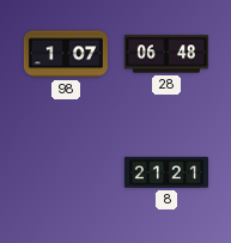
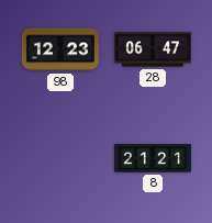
98: 1:07 -> 12:23
28: 06:48 -> 06:47
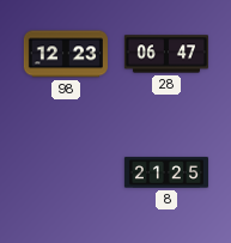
8: 21:21 -> 21:25
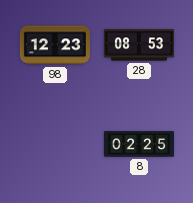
28: 06:47 -> 08:53
8: 21:25 -> 02:25
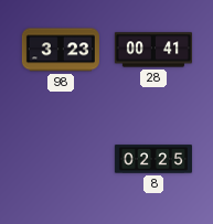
98: 12:23 -> 3:23
28: 08:53 -> 00:41
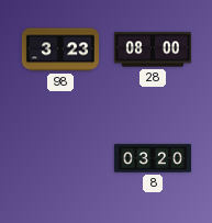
28: 00:41 -> 08:00
8: 02:25 -> 03:20
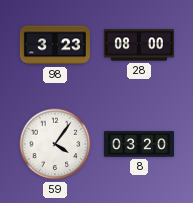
59: none -> 4:06
